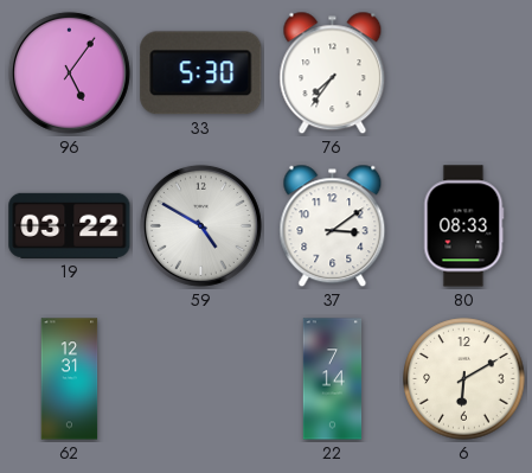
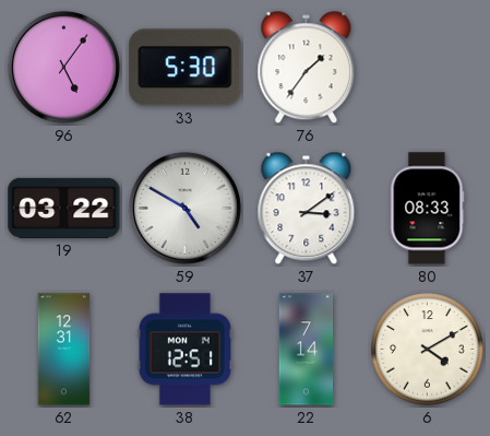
76: 7:36 -> 1:36
38: none -> 12:51
6: 6:10 -> 4:10
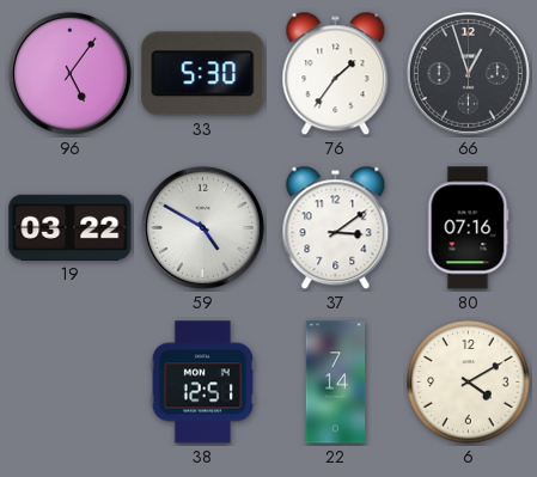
66: none -> 12:57
80: 08:33 -> 07:16
62: 12:31 -> none
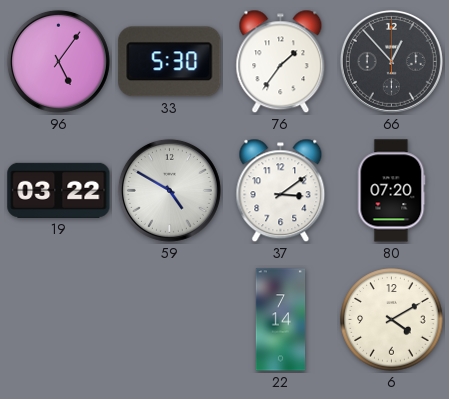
66: 12:57 -> 12:53
80: 07:16 -> 07:20
38: 12:51 -> none
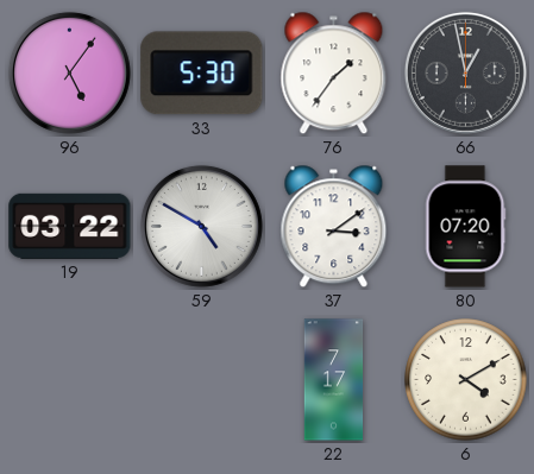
66: 12:53 -> 12:58
22: 7:14 -> 7:17
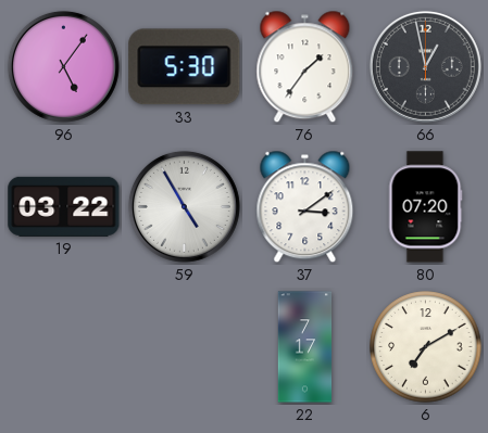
59: 4:50 -> 4:55
6: 4:10 -> 7:10
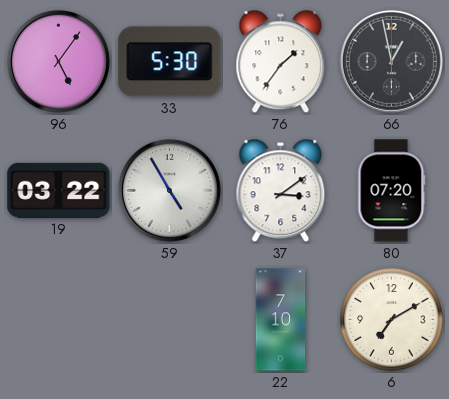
22: 7:17 -> 7:10
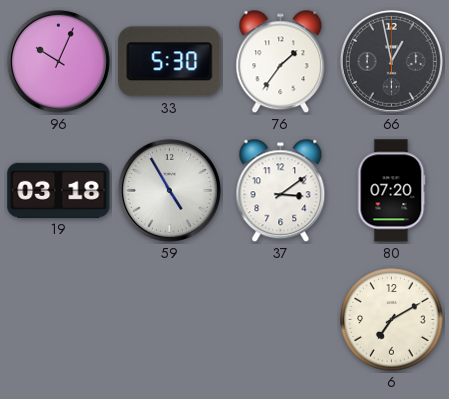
96: 5:06 -> 10:04
19: 03:22 -> 03:18
22: 7:10 -> none
